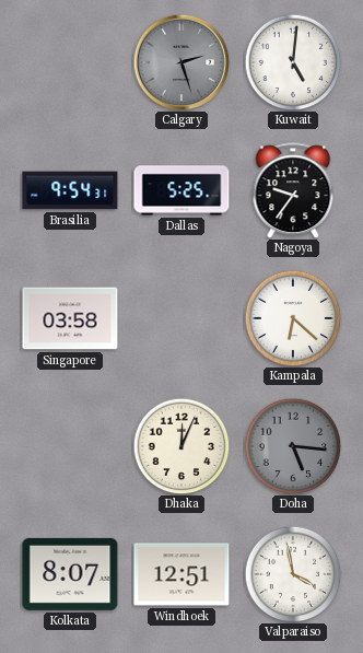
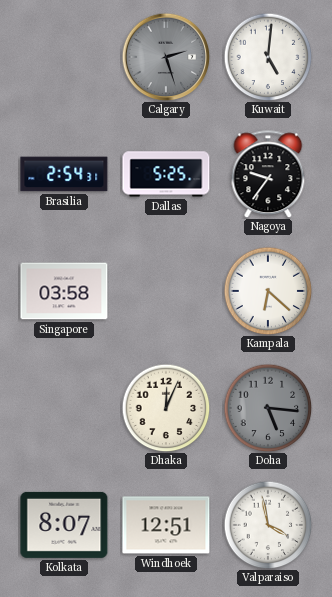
Brasilia: 9:54 -> 2:54
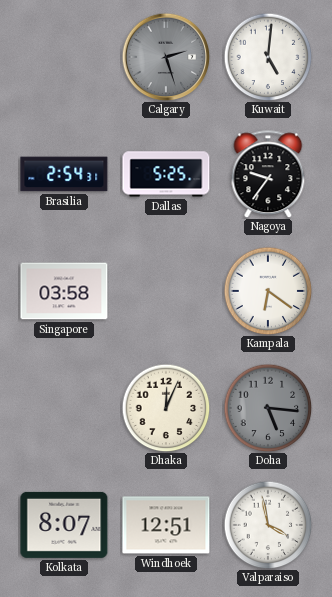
Kampala: 6:22 -> 6:21
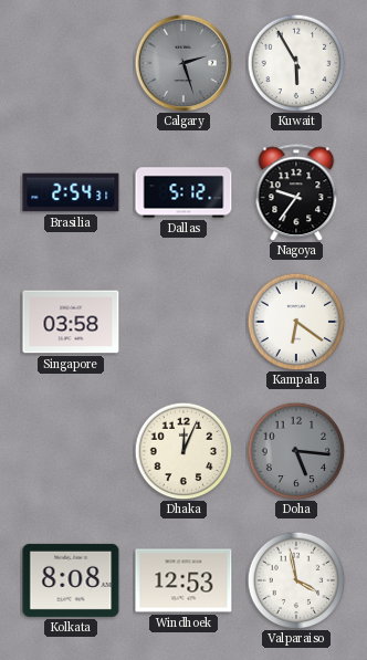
Kuwait: 5:01 -> 5:55
Dallas: 5:25 -> 5:12
Kolkata: 8:07 -> 8:08
Windhoek: 12:51 -> 12:53
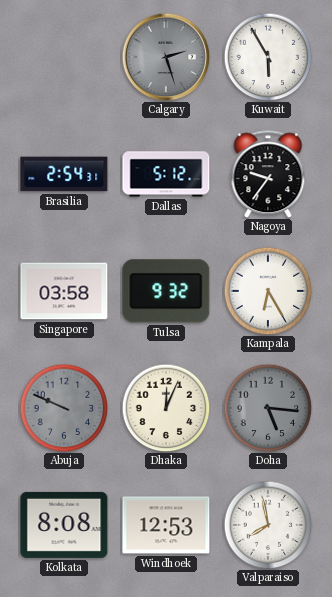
Tulsa: none -> 9:32
Kampala: 6:21 -> 6:25
Abuja: none -> 9:49
Valparaiso: 3:58 -> 7:58
